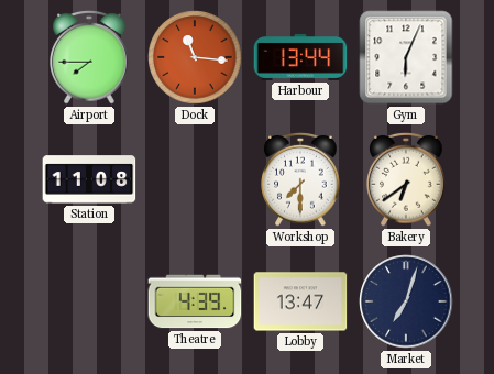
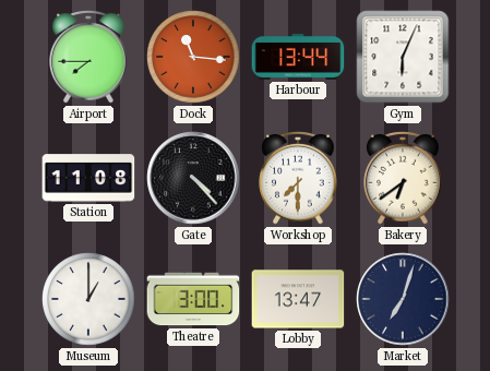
Gate: none -> 4:23
Museum: none -> 1:00
Theatre: 4:39 -> 3:00
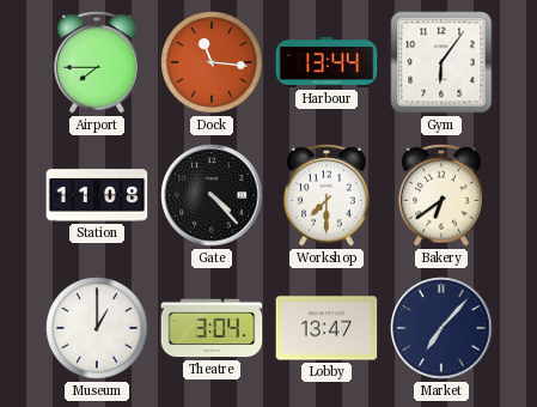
Gym: 6:04 -> 6:06
Theatre: 3:00 -> 3:04
Market: 7:03 -> 7:07
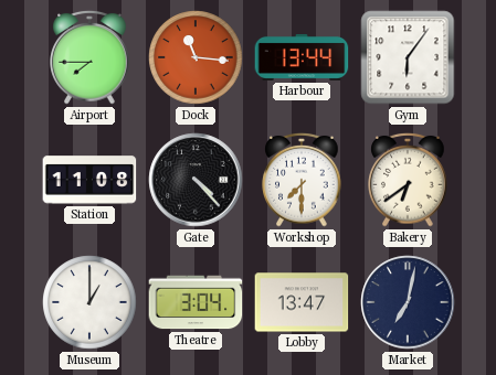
Market: 7:07 -> 7:02
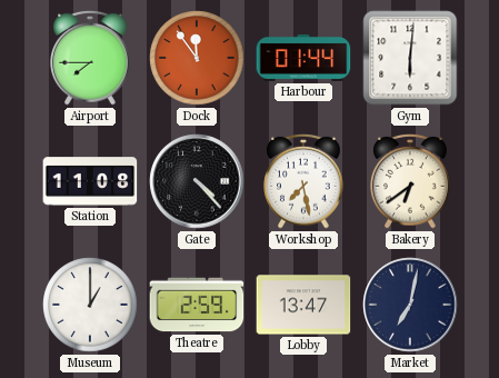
Dock: 11:16 -> 11:54
Harbour: 13:44 -> 01:44
Gym: 6:06 -> 6:01
Workshop: 7:30 -> 7:28
Theatre: 3:04 -> 2:59
